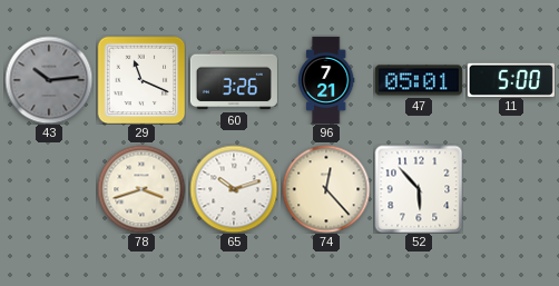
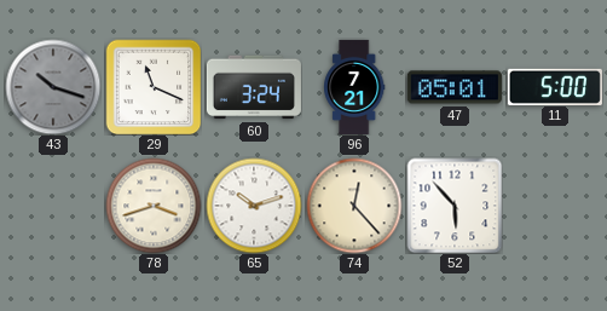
43: 10:14 -> 10:18
60: 3:26 -> 3:24
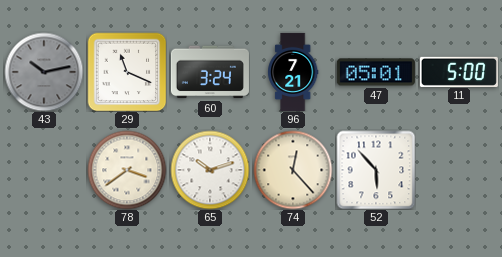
43: 10:18 -> 10:13
78: 3:42 -> 3:39
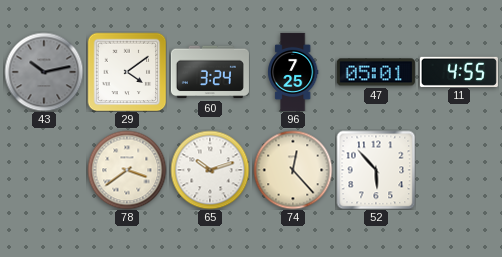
29: 11:19 -> 4:09
96: 7:21 -> 7:25
11: 5:00 -> 4:55
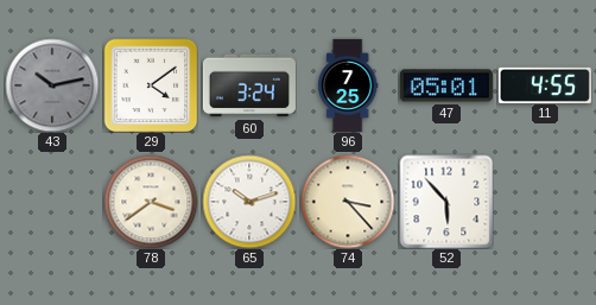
74: 12:23 -> 3:23
